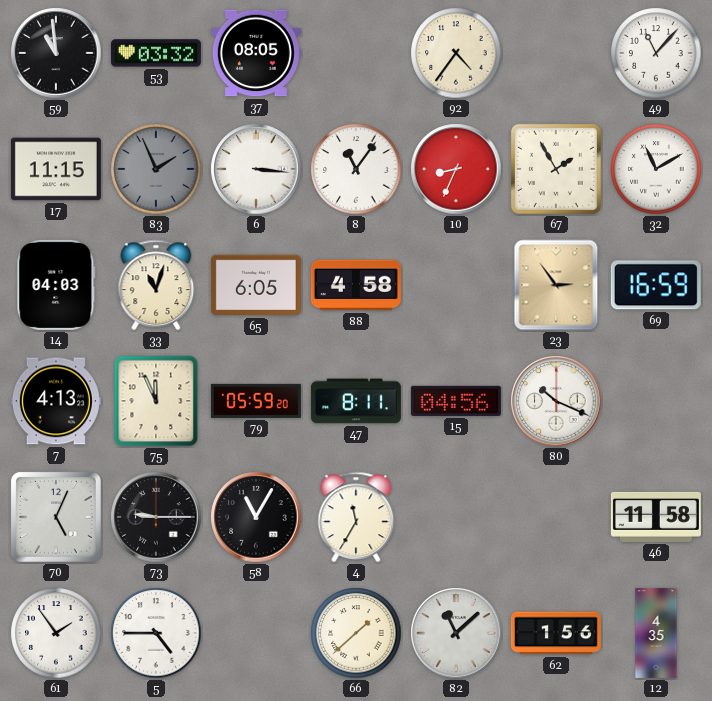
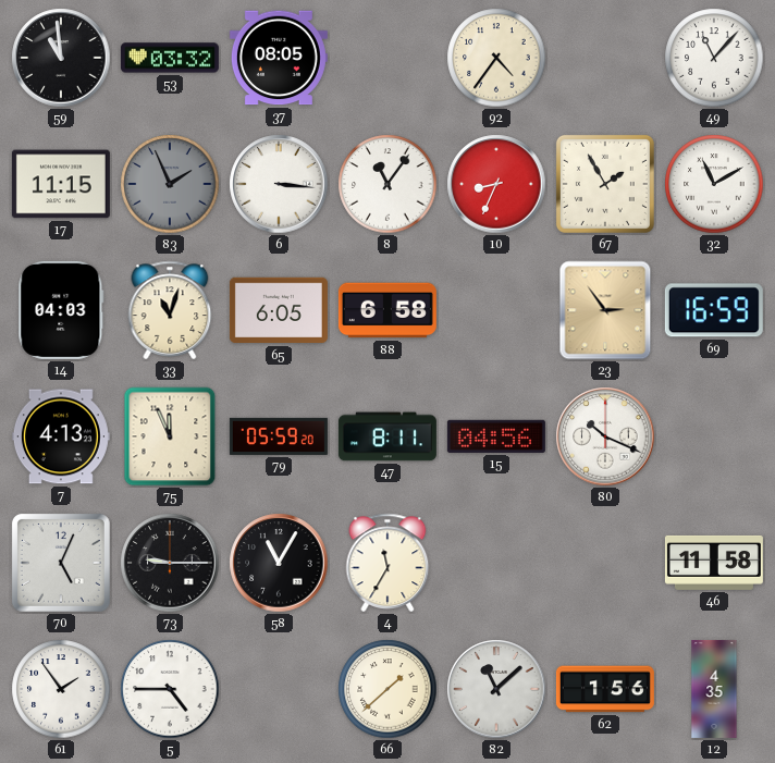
88: 4:58 -> 6:58
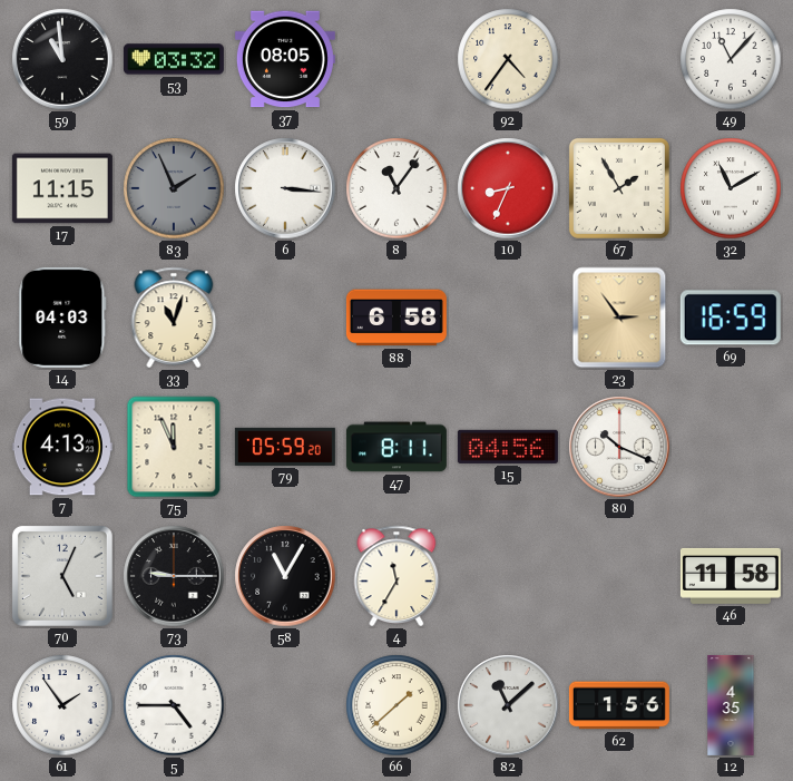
65: 6:05 -> none
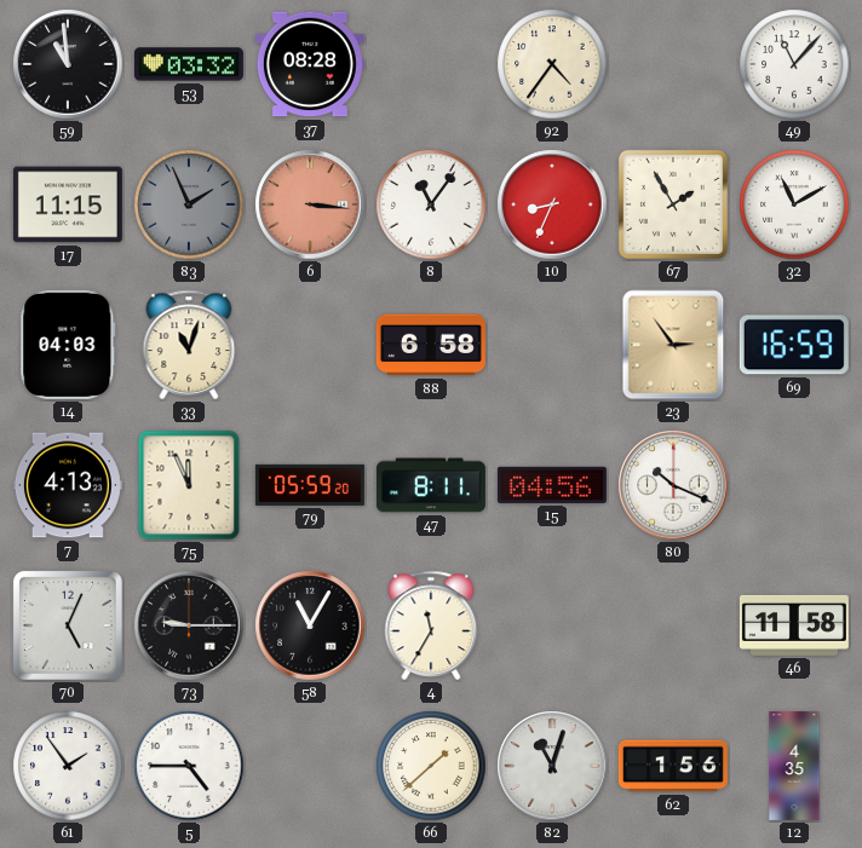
37: 08:05 -> 08:28
6 dial: white -> salmon
82: 11:08 -> 11:03
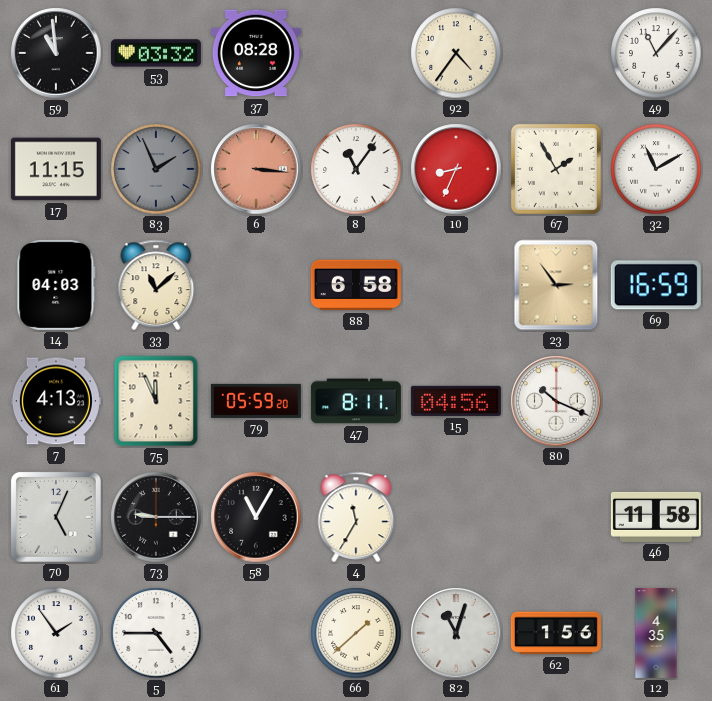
33: 11:03 -> 11:08
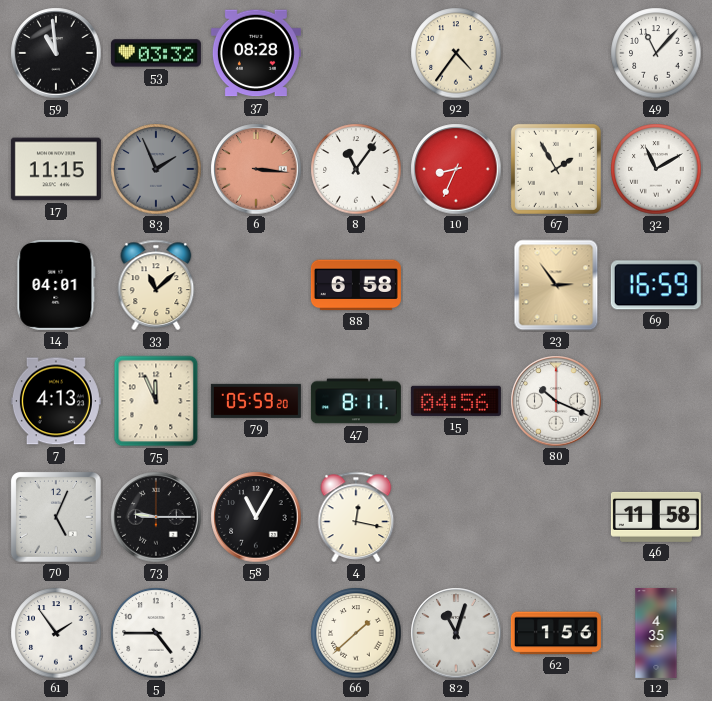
14: 04:03 -> 04:01
4: 11:35 -> 12:17
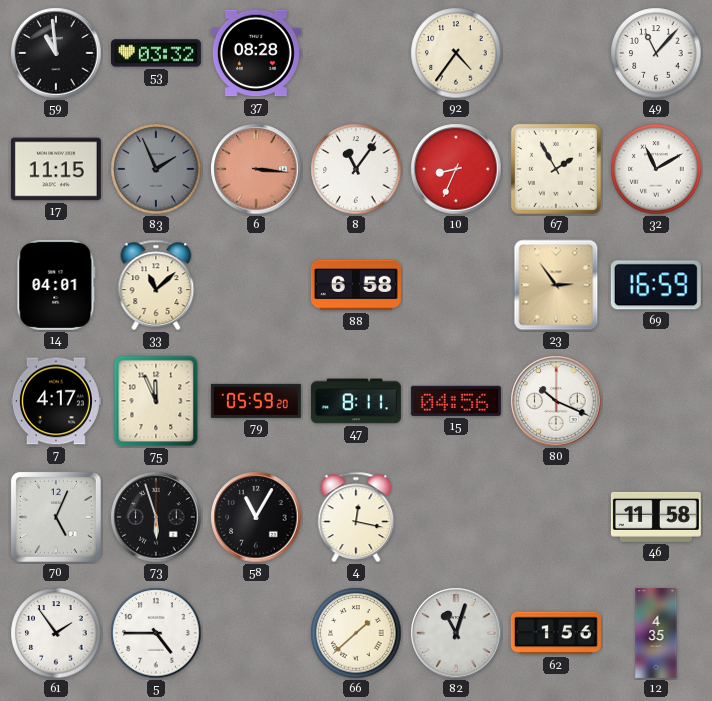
7: 4:13 -> 4:17
73: 9:15 -> 5:57
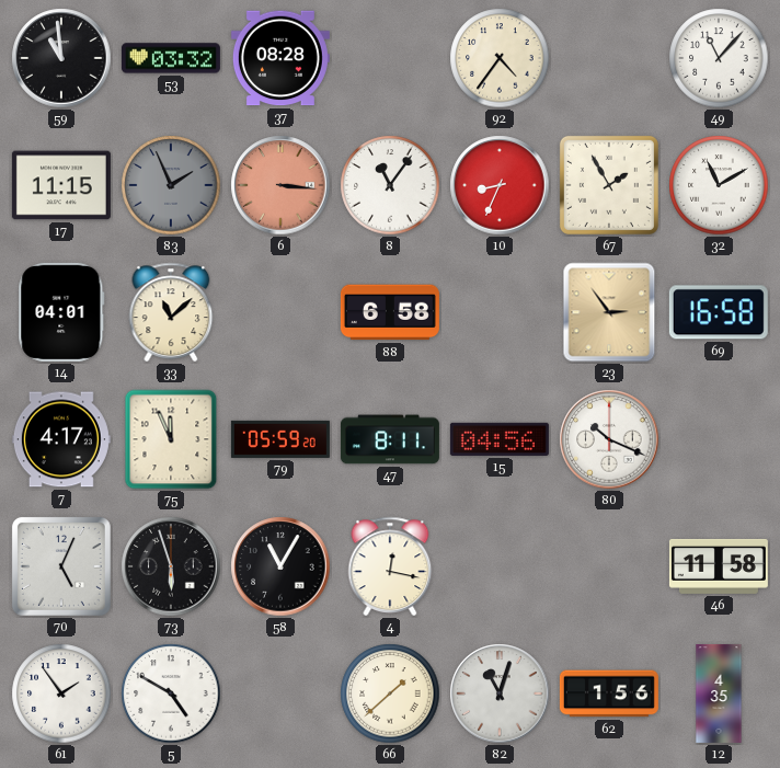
69: 16:59 -> 16:58
5: 4:45 -> 4:50
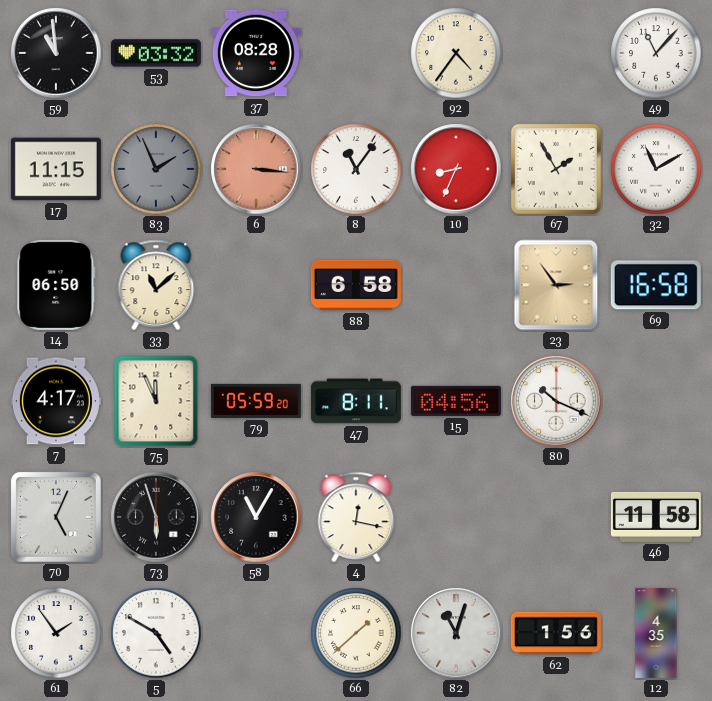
14: 04:01 -> 06:50
